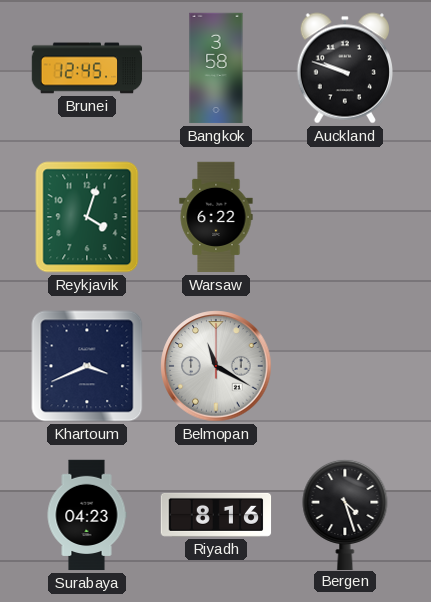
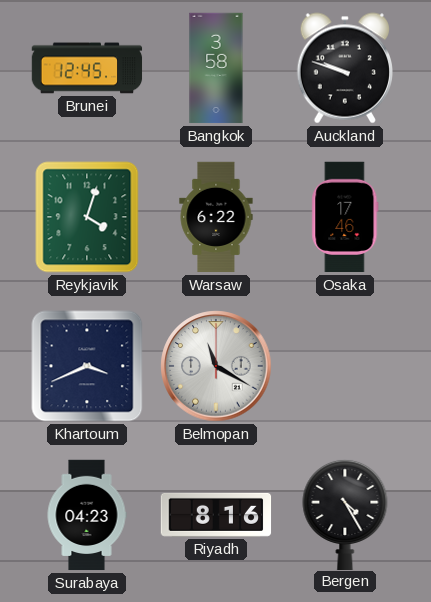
Osaka: none -> 17:46
Bergen: 4:27 -> 4:25
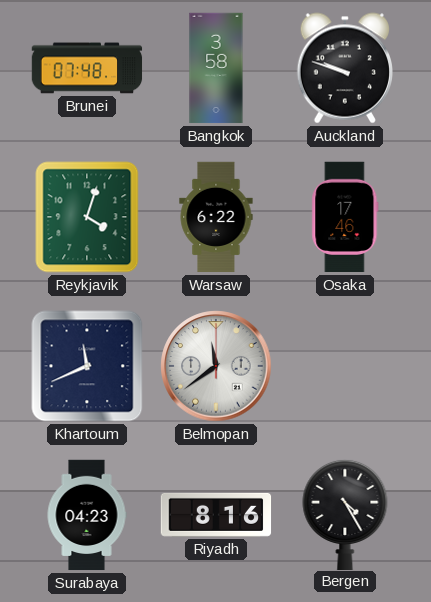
Brunei: 12:45 -> 07:48
Khartoum: 3:41 -> 11:41
Belmopan: 11:20 -> 11:39
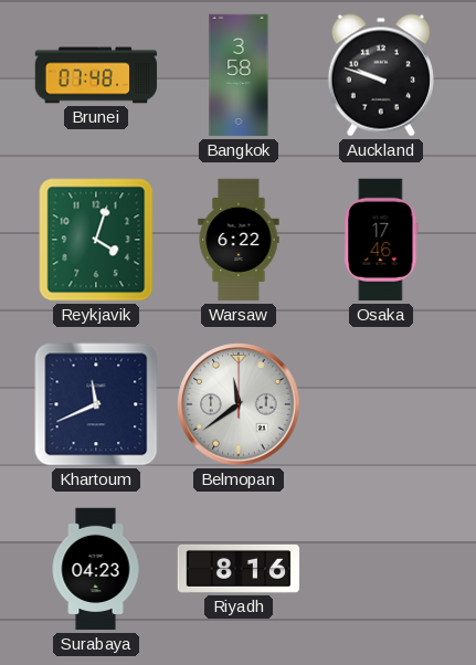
Bergen: 4:25 -> none
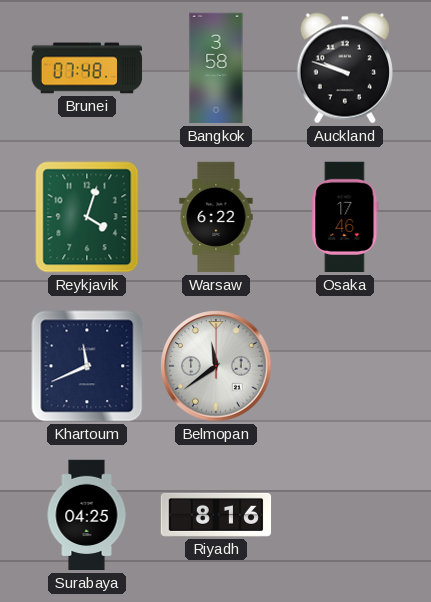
Surabaya: 04:23 -> 04:25
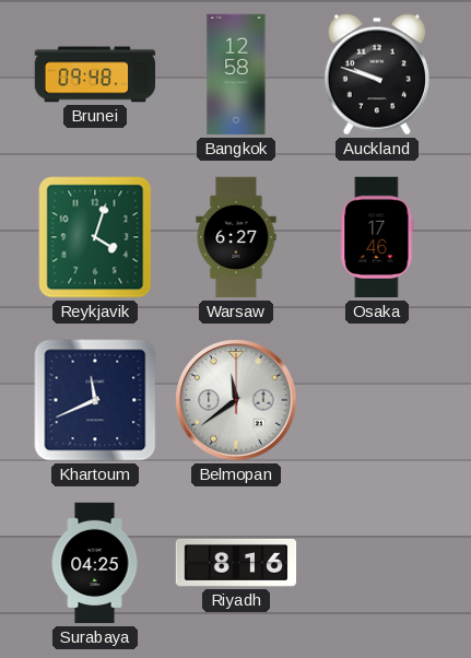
Brunei: 07:48 -> 09:48
Bangkok: 3:58 -> 12:58
Warsaw: 6:22 -> 6:27
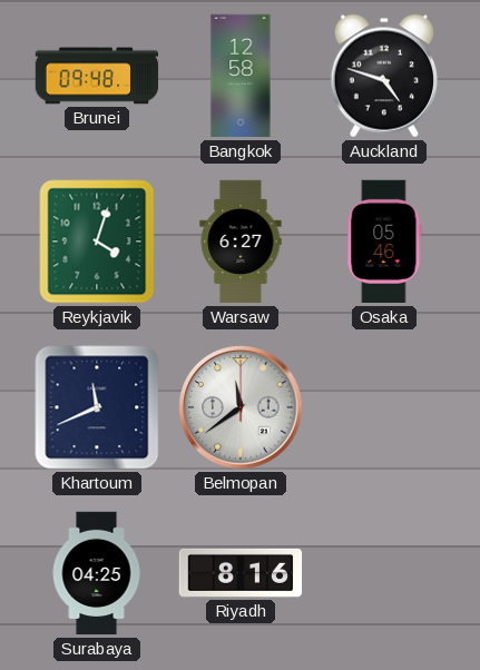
Auckland: 9:48 -> 4:48
Osaka: 17:46 -> 05:46
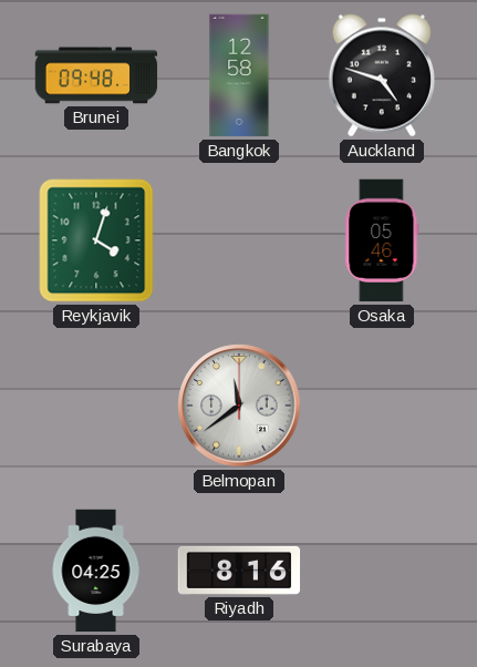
Warsaw: 6:27 -> none
Khartoum: 11:41 -> none
